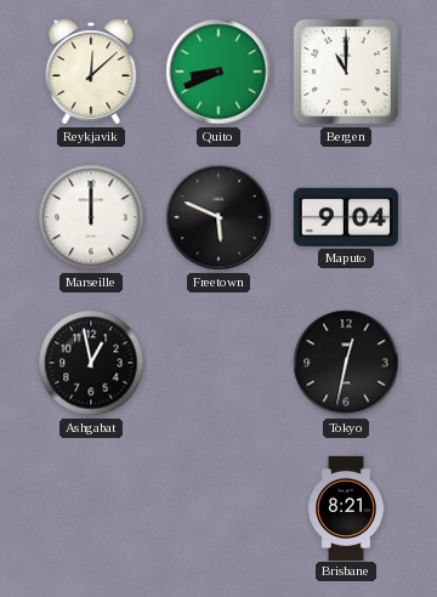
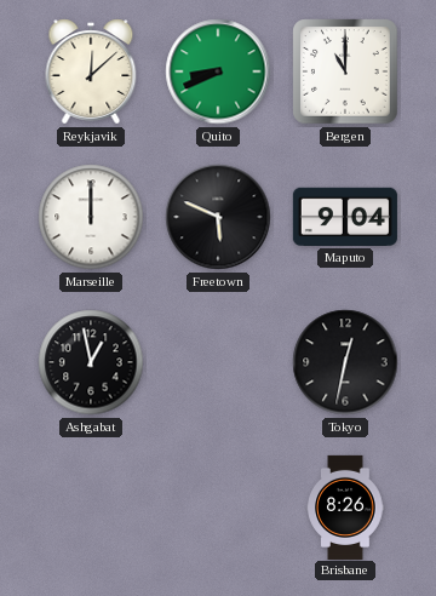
Brisbane: 8:21 -> 8:26
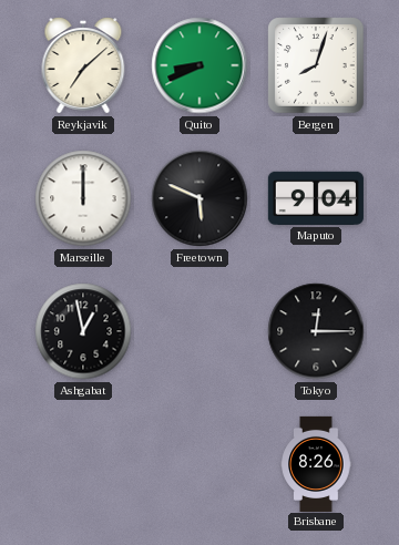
Reykjavik: 12:08 -> 7:08
Bergen: 11:00 -> 8:03
Tokyo: 12:32 -> 12:15
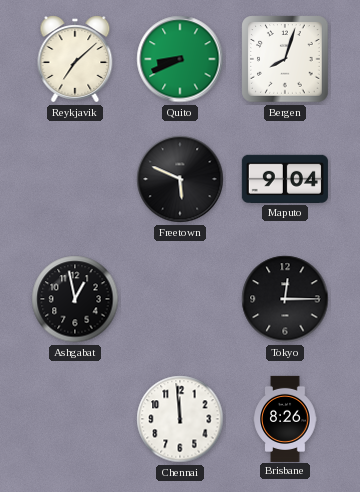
Marseille: 12:00 -> none
Chennai: none -> 11:59
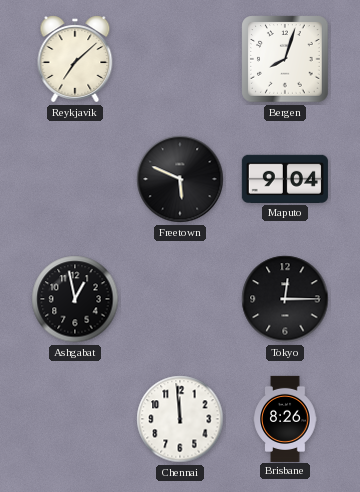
Quito: 8:41 -> none
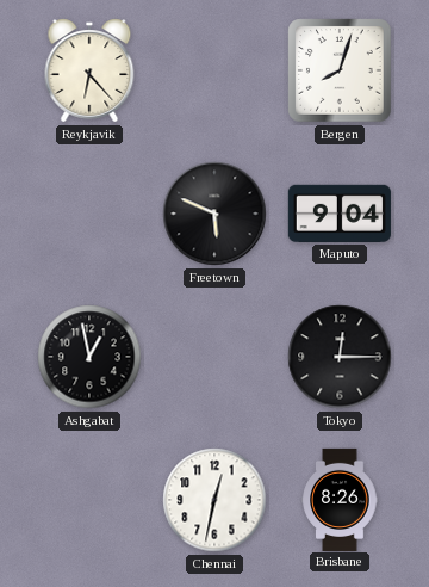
Reykjavik: 7:08 -> 6:23
Chennai: 11:59 -> 12:32
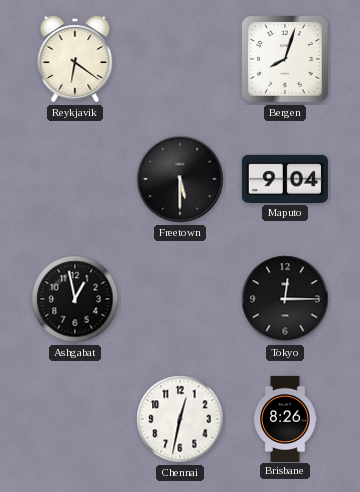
Reykjavik: 6:23 -> 6:21
Freetown: 5:49 -> 5:30
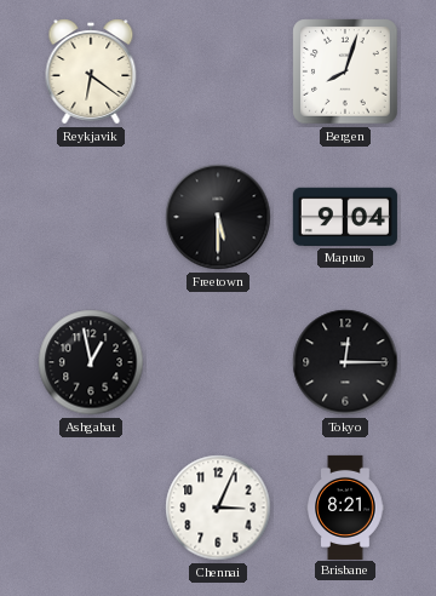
Chennai: 12:32 -> 3:04
Brisbane: 8:26 -> 8:21
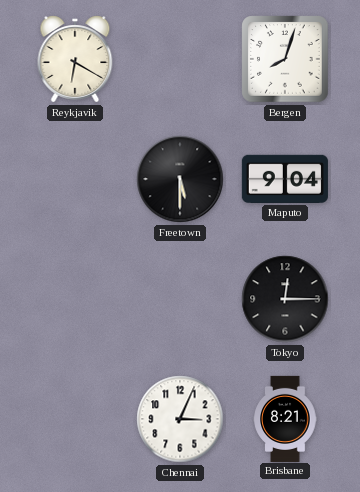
Reykjavik: 6:21 -> 6:20
Ashgabat: 12:58 -> none
